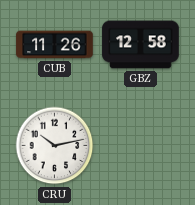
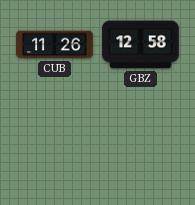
CRU: 10:13 -> none
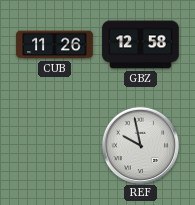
REF: none -> 9:58
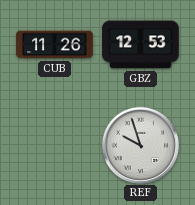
GBZ: 12:58 -> 12:53
REF: 9:58 -> 9:57
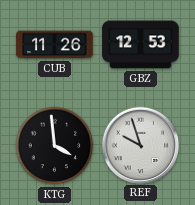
KTG: none -> 3:59
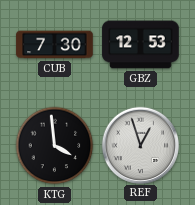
CUB: 11:26 -> 7:30
REF: 9:57 -> 12:57
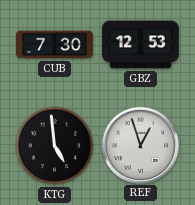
KTG: 3:59 -> 4:59
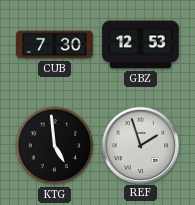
REF: 12:57 -> 1:57
